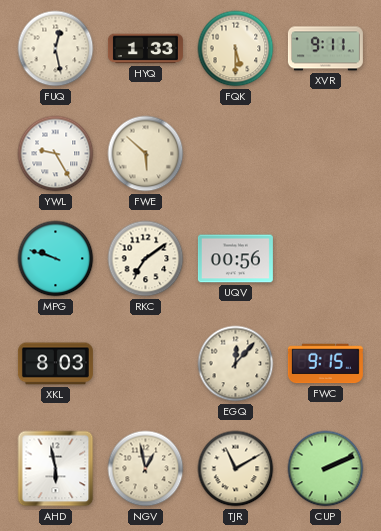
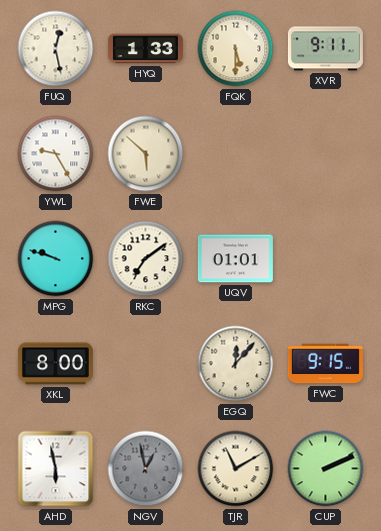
UQV: 00:56 -> 01:01
XKL: 8:03 -> 8:00
NGV dial: cream -> grey
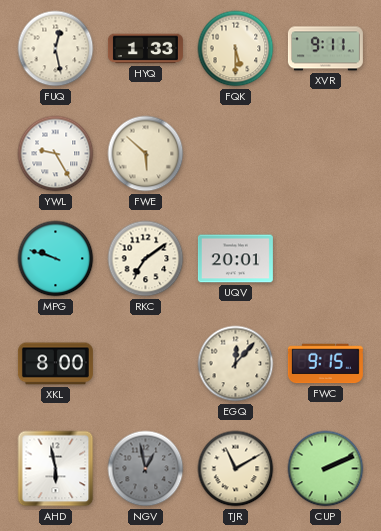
UQV: 01:01 -> 20:01
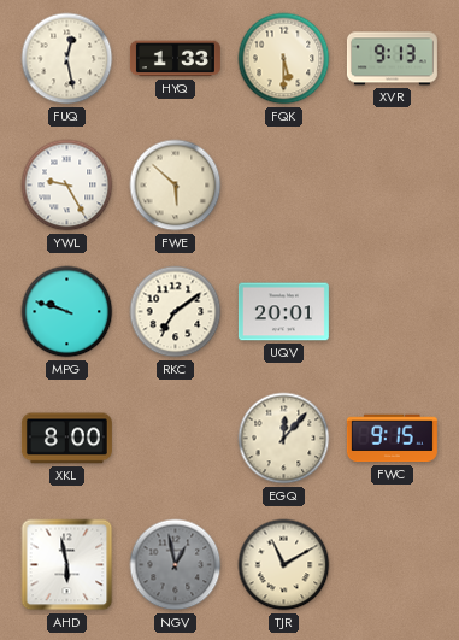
XVR: 9:11 -> 9:13
CUP: 2:11 -> none
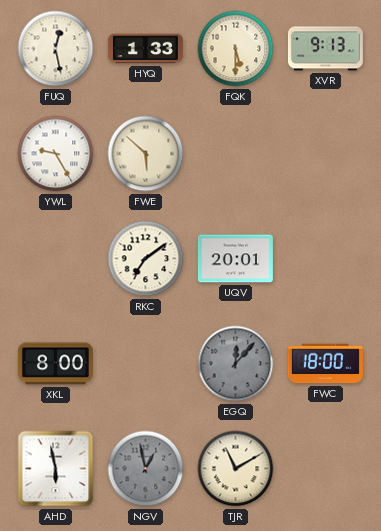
MPG: 9:48 -> none
EGQ dial: cream -> grey
FWC: 9:15 -> 18:00
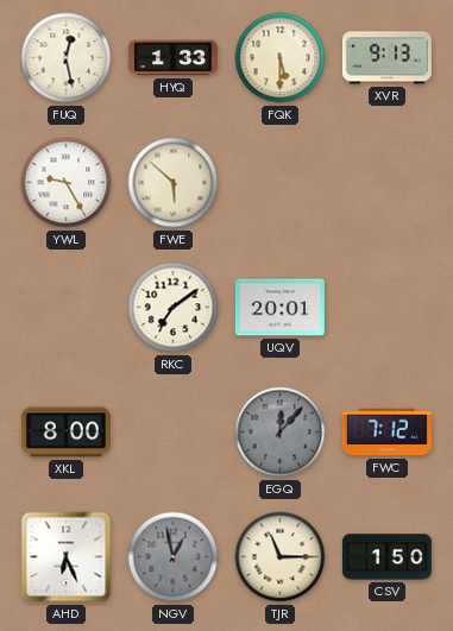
FWC: 18:00 -> 7:12
AHD: 5:58 -> 6:26
TJR: 11:10 -> 11:15
CSV: none -> 1:50
